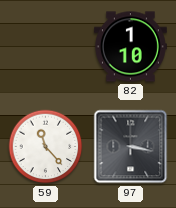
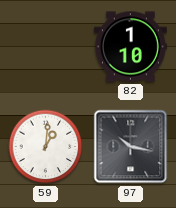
59: 11:23 -> 1:01
97: 3:17 -> 10:17
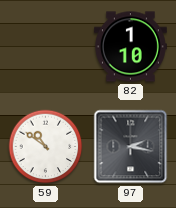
59: 1:01 -> 10:51
97: 10:17 -> 2:17
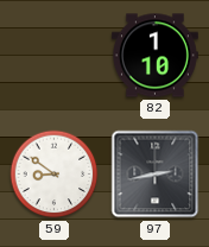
59: 10:51 -> 8:51
97: 2:17 -> 2:43
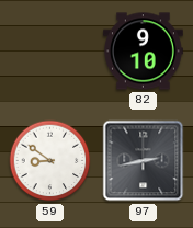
82: 1:10 -> 9:10
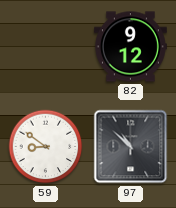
82: 9:10 -> 9:12
97: 2:43 -> 10:52
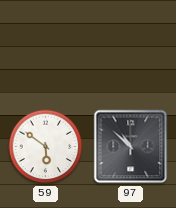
82: 9:12 -> none
59: 8:51 -> 5:51
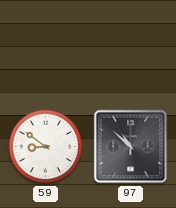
59: 5:51 -> 8:51
